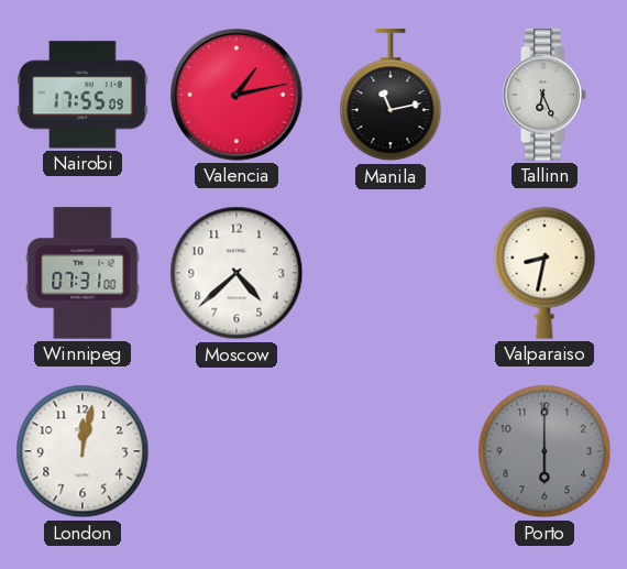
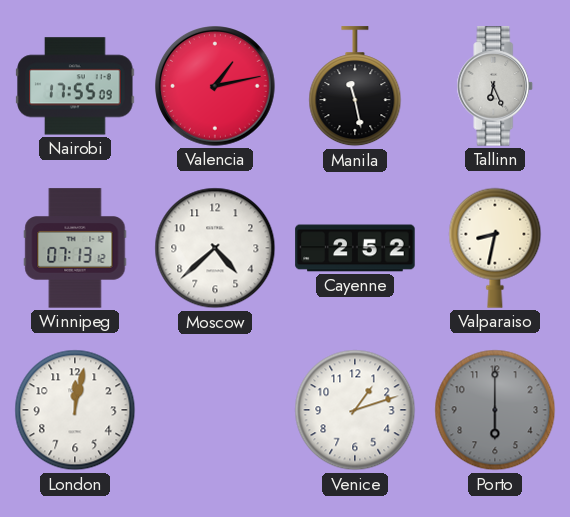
Manila: 11:13 -> 11:28
Winnipeg: 07:31 -> 07:13
Cayenne: none -> 2:52
Venice: none -> 1:12
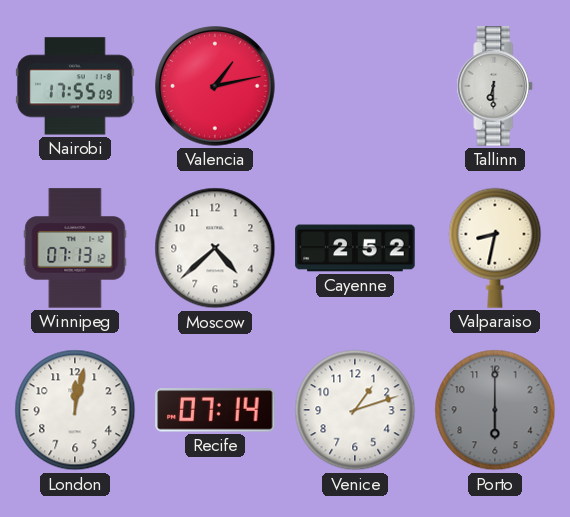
Manila: 11:28 -> none
Tallinn: 6:26 -> 6:30
Recife: none -> 07:14
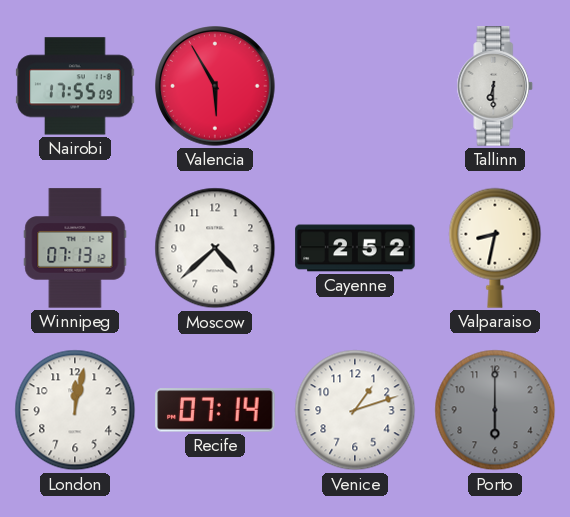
Valencia: 1:13 -> 5:55
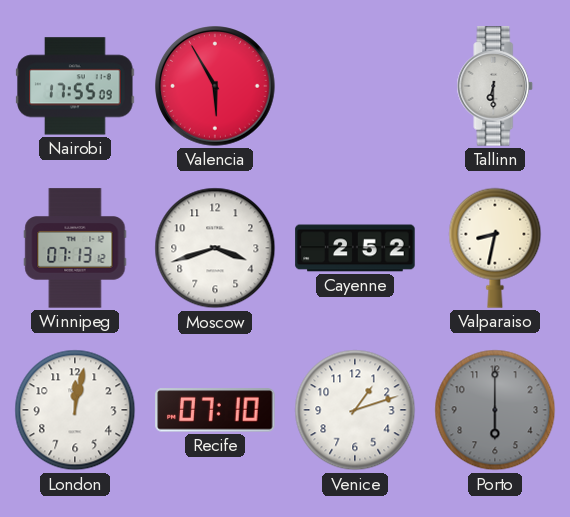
Moscow: 4:38 -> 3:42
Recife: 07:14 -> 07:10
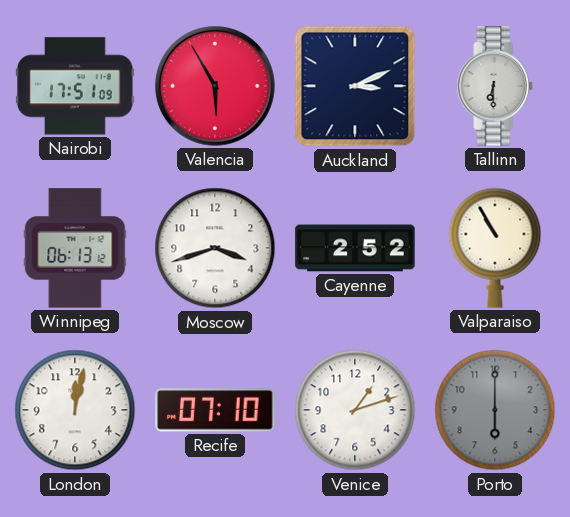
Nairobi: 17:55 -> 17:51
Auckland: none -> 3:11
Winnipeg: 07:13 -> 06:13
Valparaiso: 8:32 -> 10:55
